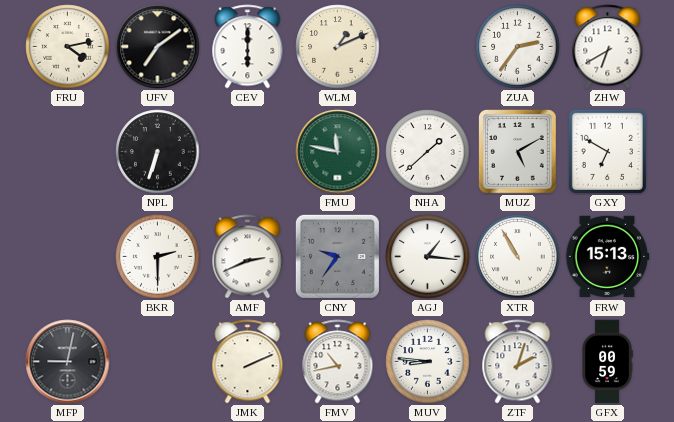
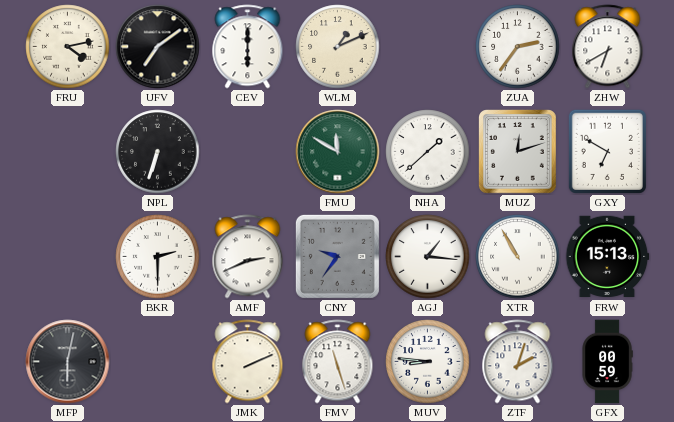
FMU: 11:47 -> 11:50
MUZ: 5:10 -> 12:12
MFP: 9:02 -> 6:02
FMV: 10:43 -> 11:27
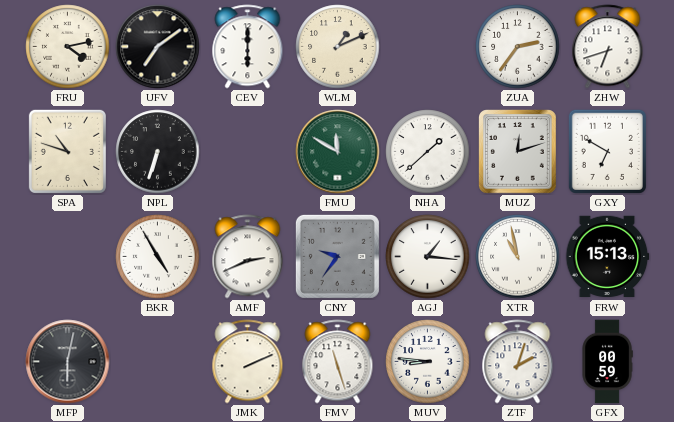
ZHW: 6:40 -> 6:42
SPA: none -> 10:48
BKR: 2:30 -> 4:55
XTR: 10:55 -> 10:58
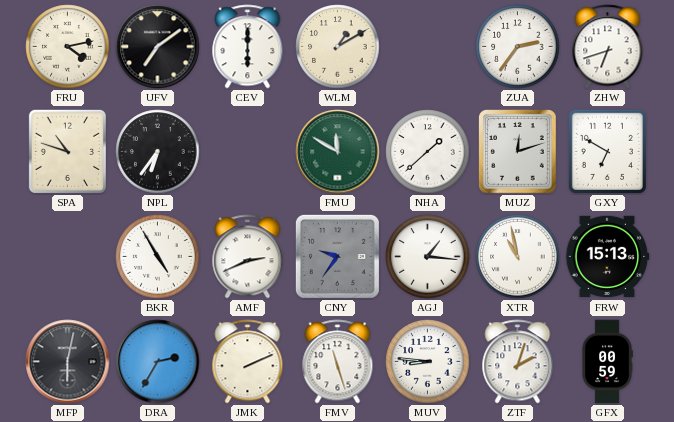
WLM: 1:11 -> 1:10
NPL: 6:33 -> 6:36
DRA: none -> 2:35
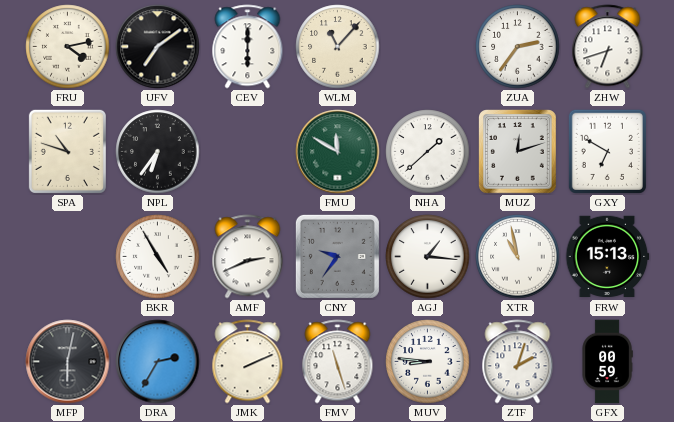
WLM: 1:10 -> 11:07
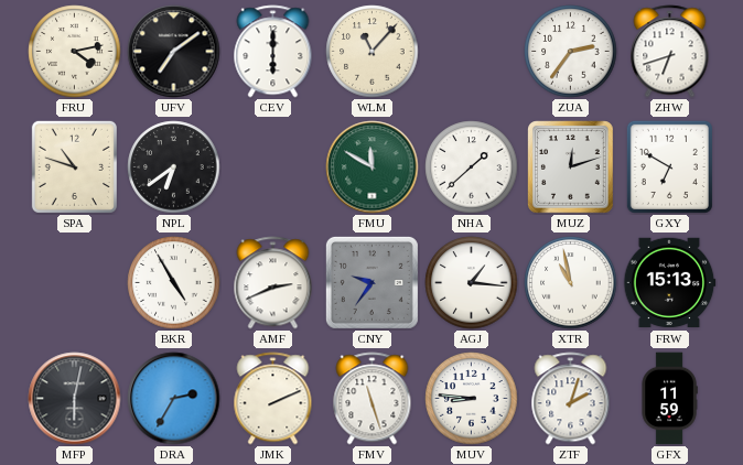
NPL: 6:36 -> 6:39
GFX: 00:59 -> 11:59
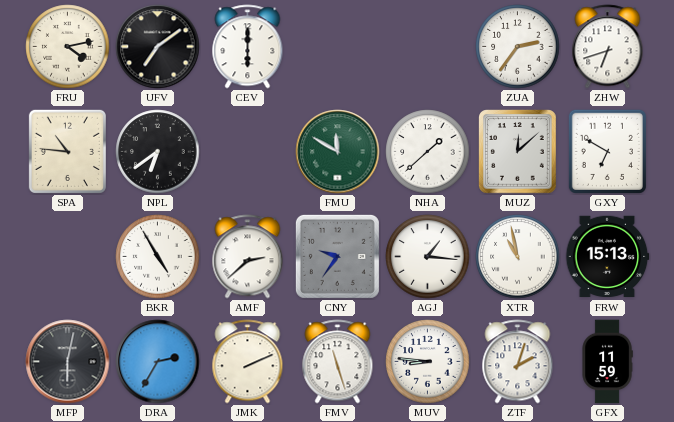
WLM: 11:07 -> none
SPA: 10:48 -> 10:46
MUZ: 12:12 -> 12:08
AMF: 2:41 -> 2:38
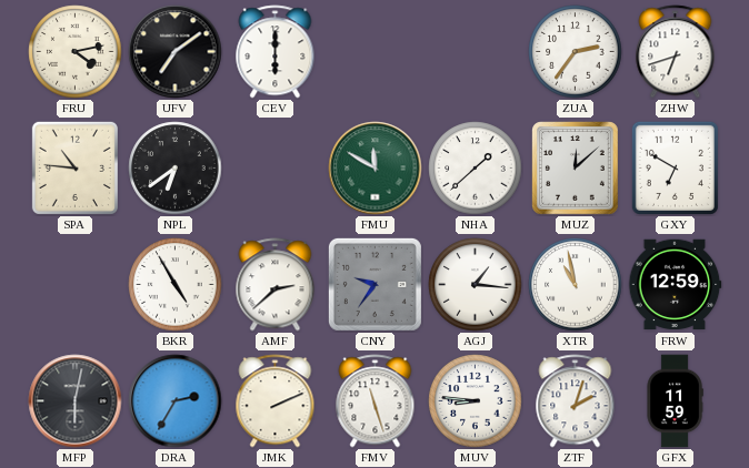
FRW: 15:13 -> 12:59
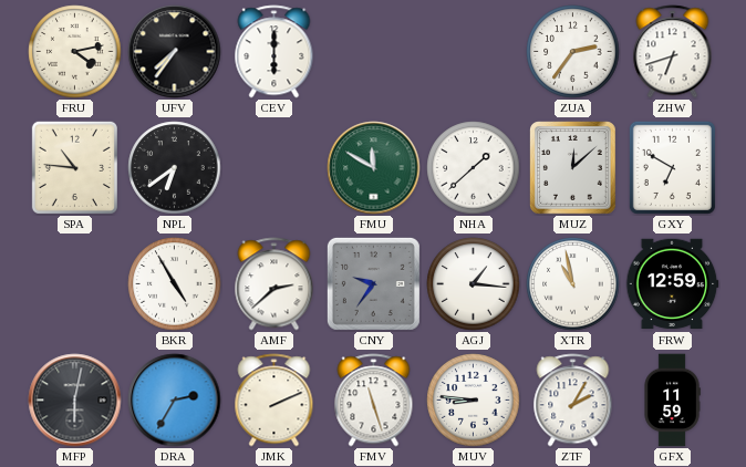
UFV: 7:09 -> 7:36
ZTF: 2:03 -> 2:05
